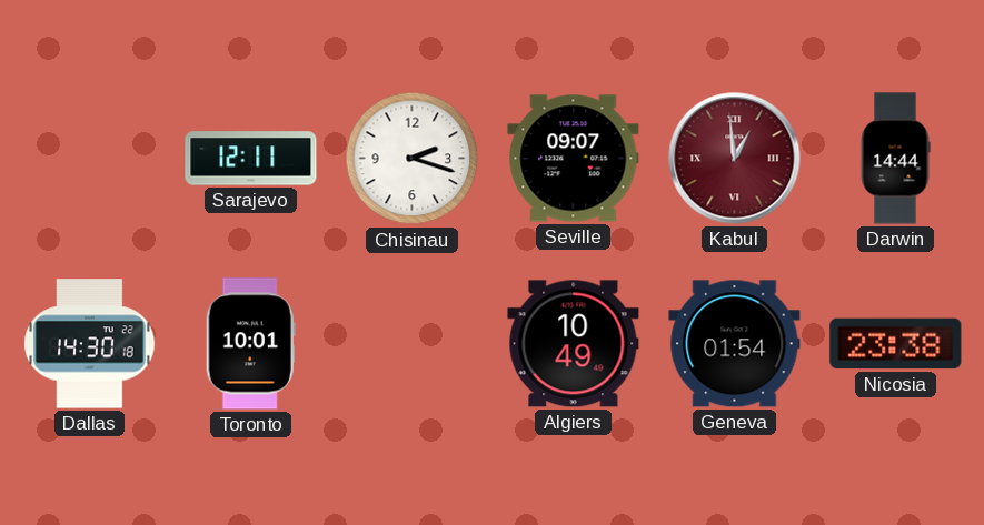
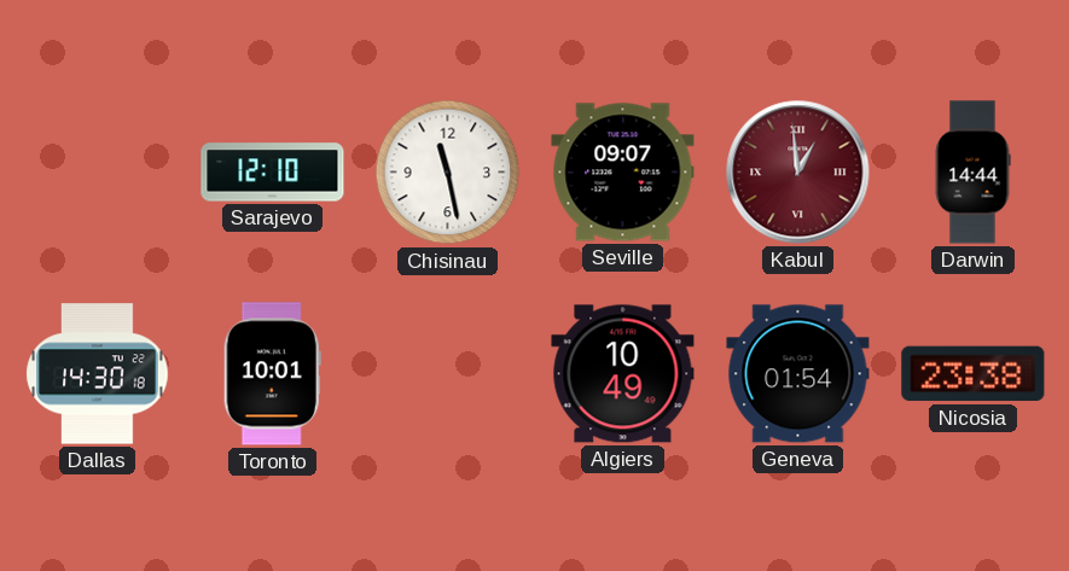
Sarajevo: 12:11 -> 12:10
Chisinau: 2:18 -> 11:28
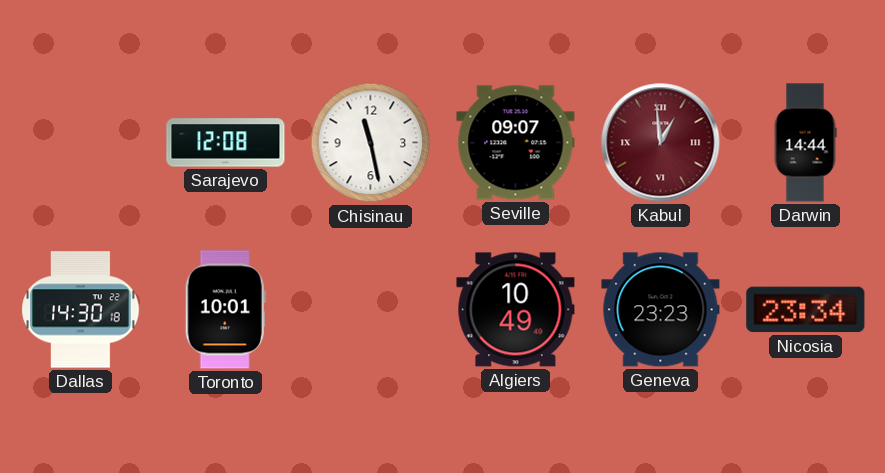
Sarajevo: 12:10 -> 12:08
Geneva: 01:54 -> 23:23
Nicosia: 23:38 -> 23:34
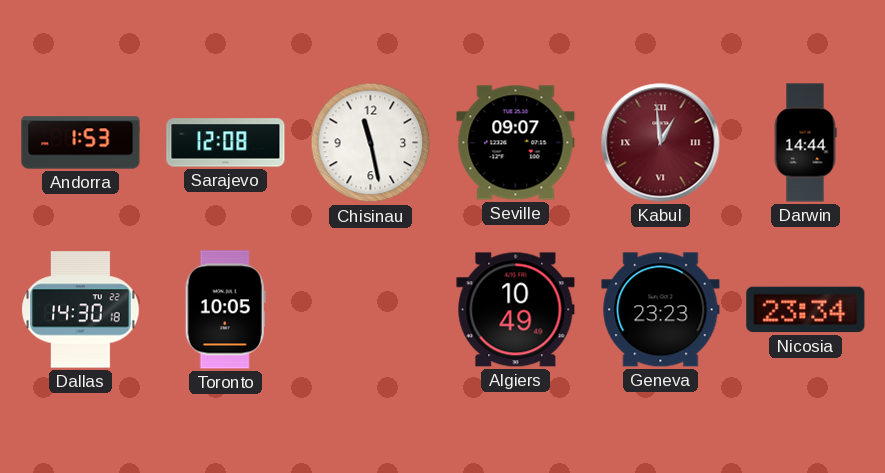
Andorra: none -> 1:53
Toronto: 10:01 -> 10:05
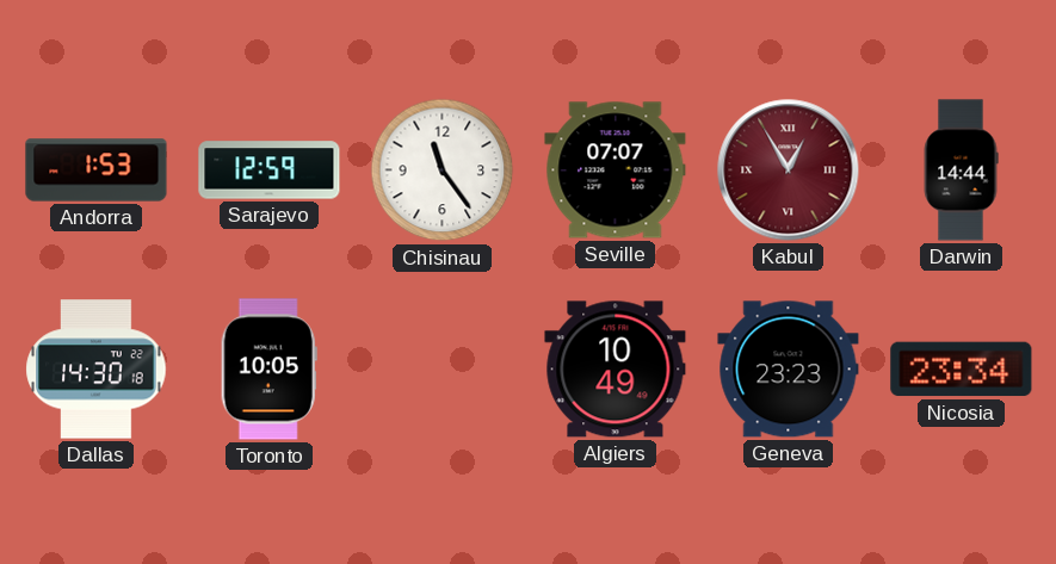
Sarajevo: 12:08 -> 12:59
Chisinau: 11:28 -> 11:24
Seville: 09:07 -> 07:07
Kabul: 12:59 -> 12:55
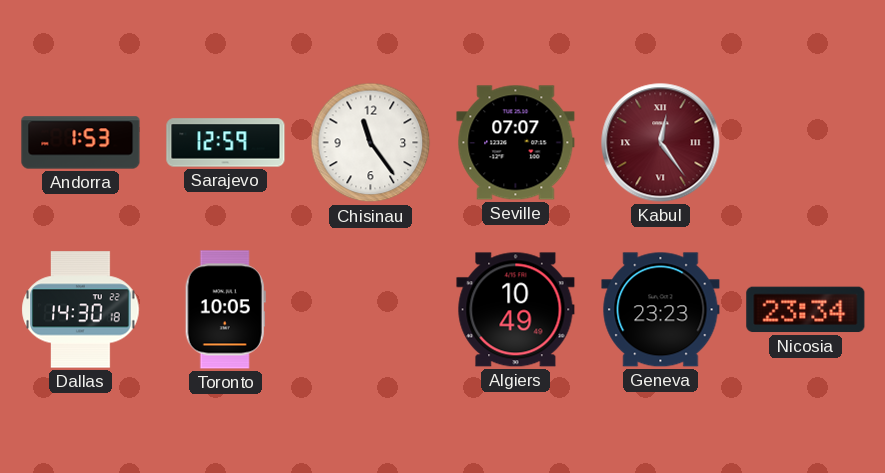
Kabul: 12:55 -> 12:24
Darwin: 14:44 -> none
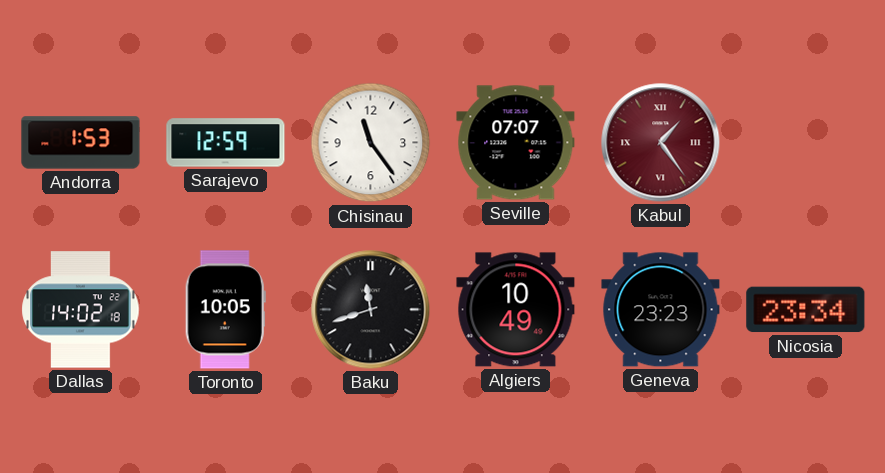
Kabul: 12:24 -> 1:24
Dallas: 14:30 -> 14:02
Baku: none -> 11:42
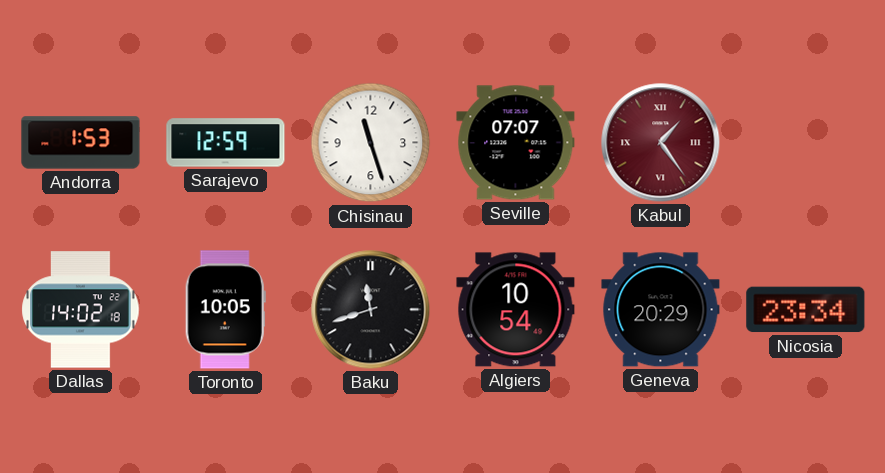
Chisinau: 11:24 -> 11:27
Algiers: 10:49 -> 10:54
Geneva: 23:23 -> 20:29
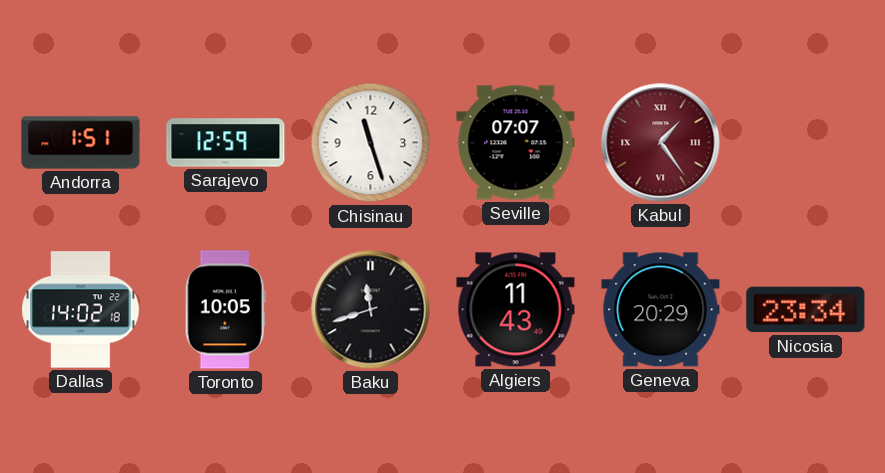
Andorra: 1:53 -> 1:51
Algiers: 10:54 -> 11:43
